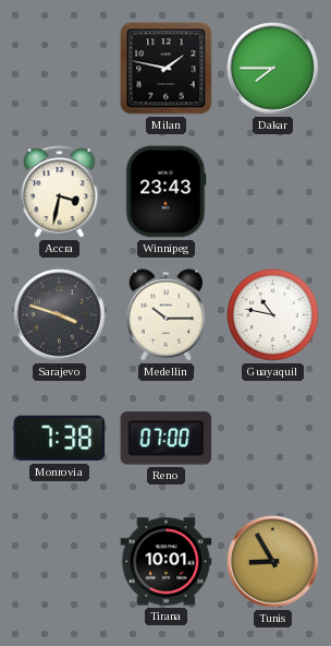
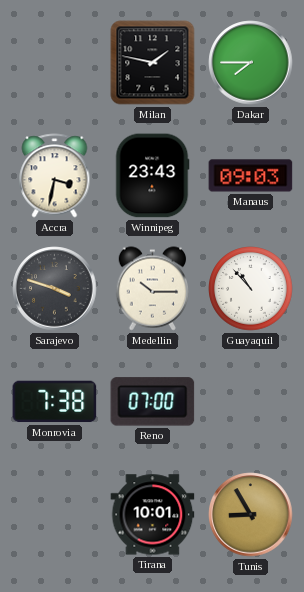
Manaus: none -> 09:03
Guayaquil: 10:47 -> 10:53
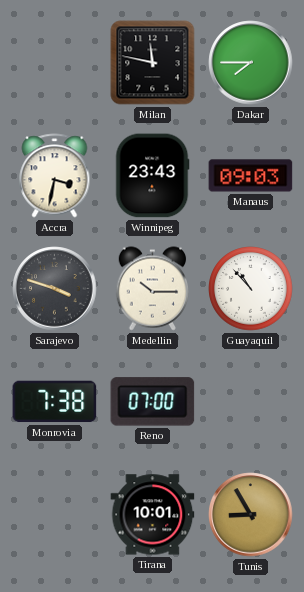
Milan: 1:47 -> 11:47
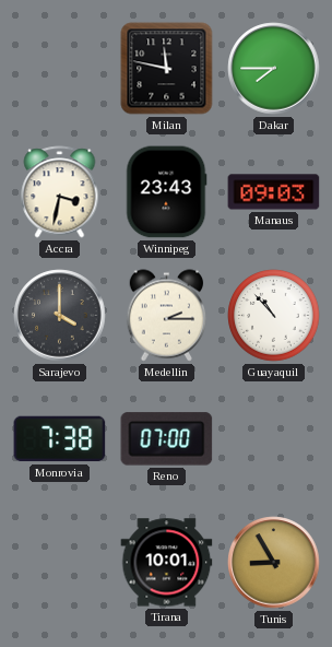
Sarajevo: 3:48 -> 4:00
Medellin: 10:15 -> 2:15
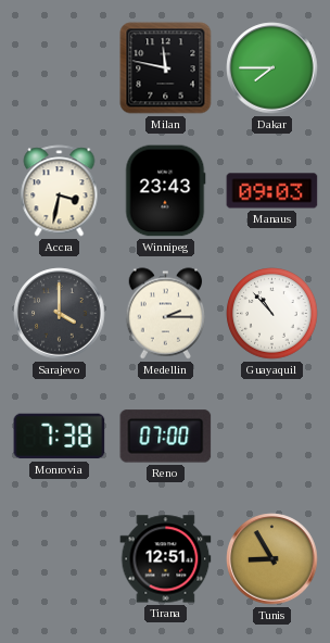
Tirana: 10:01 -> 12:51
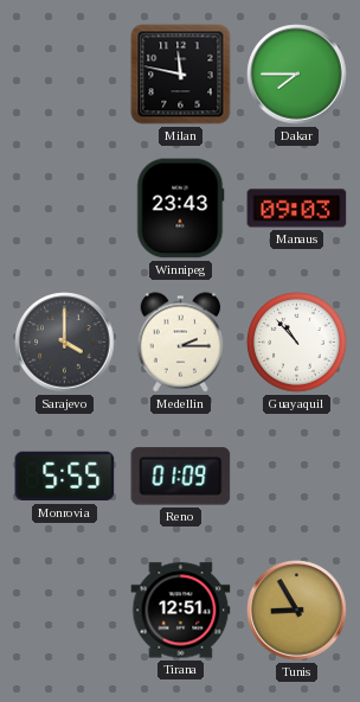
Accra: 3:32 -> none
Monrovia: 7:38 -> 5:55
Reno: 07:00 -> 01:09
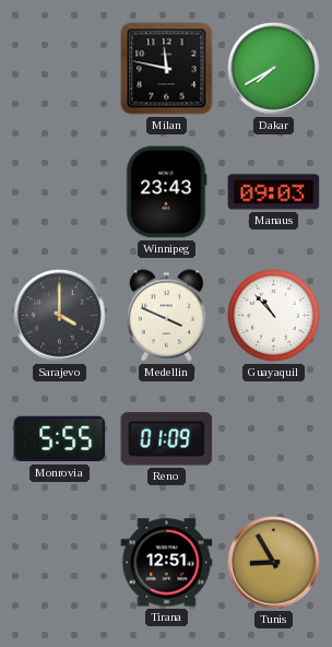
Dakar: 7:45 -> 7:40
Medellin: 2:15 -> 3:49
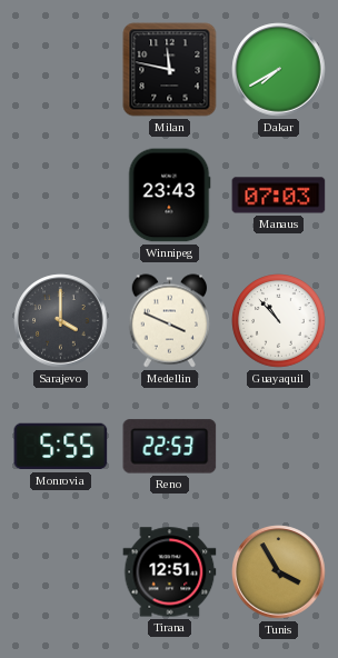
Manaus: 09:03 -> 07:03
Reno: 01:09 -> 22:53
Tunis: 8:55 -> 3:55
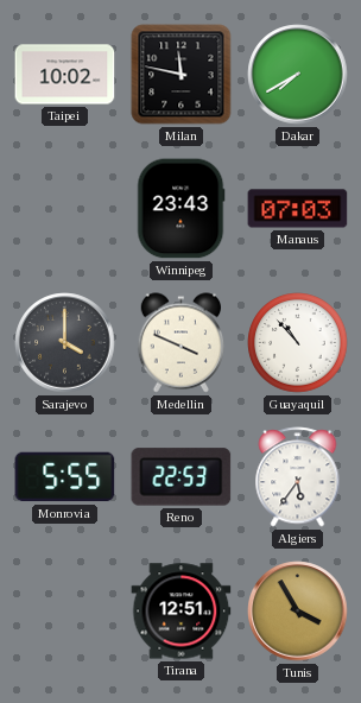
Taipei: none -> 10:02
Algiers: none -> 5:36
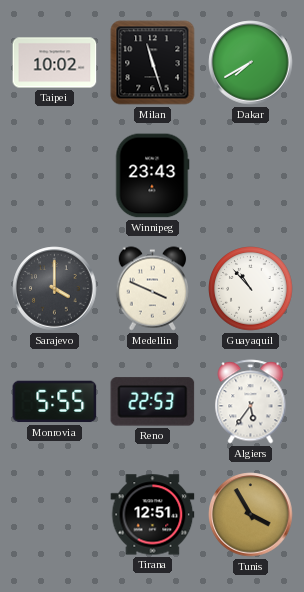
Milan: 11:47 -> 11:27
Manaus: 07:03 -> none
